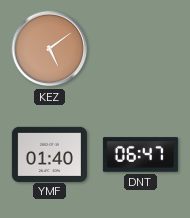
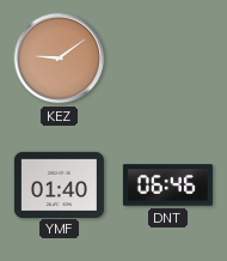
KEZ: 5:09 -> 9:09
DNT: 06:47 -> 06:46
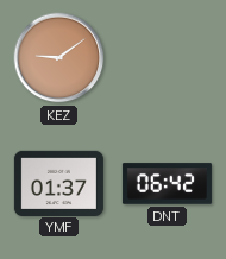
YMF: 01:40 -> 01:37
DNT: 06:46 -> 06:42
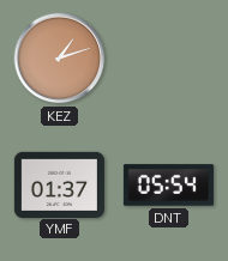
KEZ: 9:09 -> 1:12
DNT: 06:42 -> 05:54
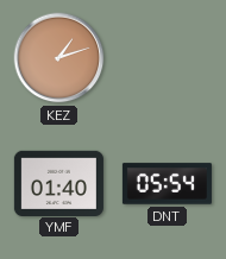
YMF: 01:37 -> 01:40
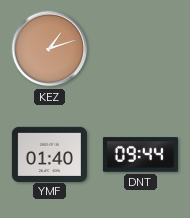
DNT: 05:54 -> 09:44
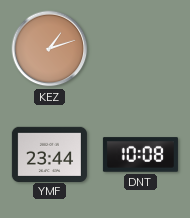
YMF: 01:40 -> 23:44
DNT: 09:44 -> 10:08
